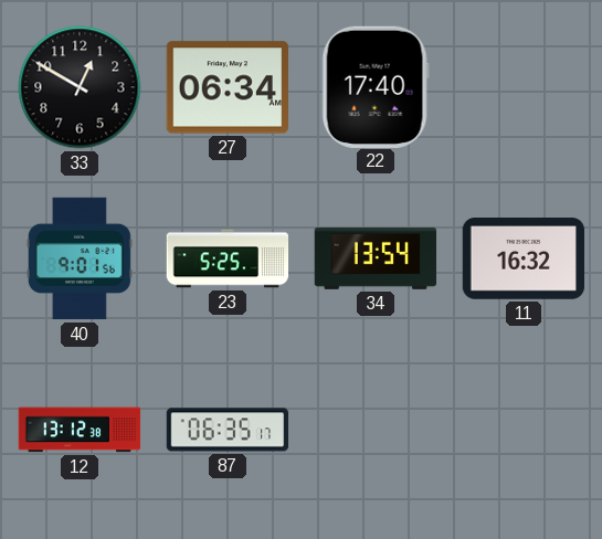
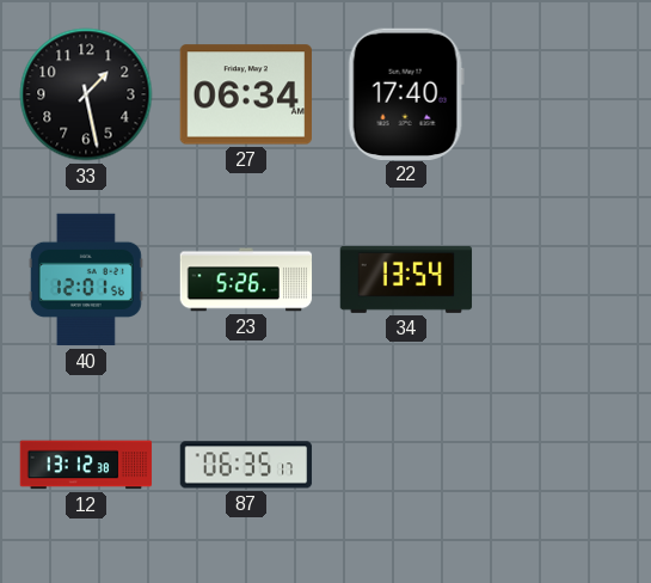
33: 12:50 -> 1:28
40: 9:01 -> 12:01
23: 5:25 -> 5:26
11: 16:32 -> none
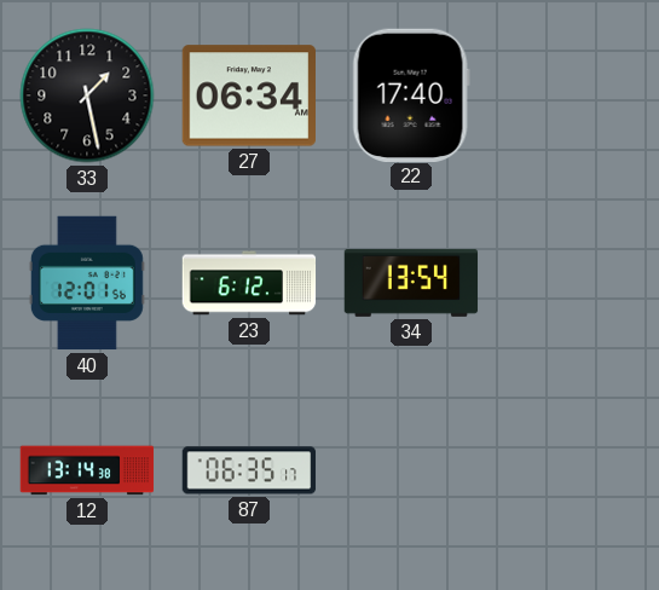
23: 5:26 -> 6:12
12: 13:12 -> 13:14
